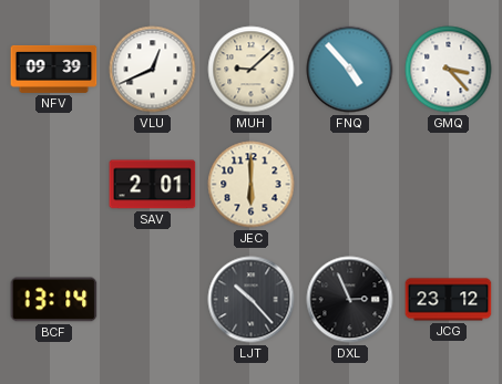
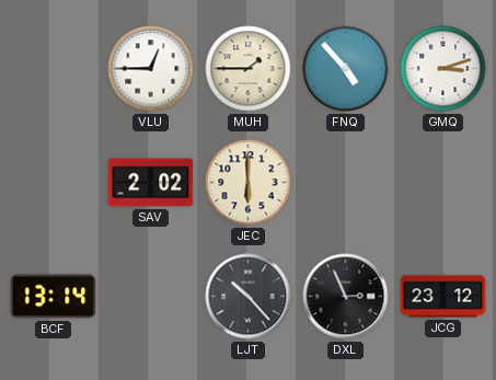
NFV: 09:39 -> none
VLU: 12:41 -> 12:45
MUH: 9:08 -> 1:45
GMQ: 3:23 -> 3:12
SAV: 2:01 -> 2:02
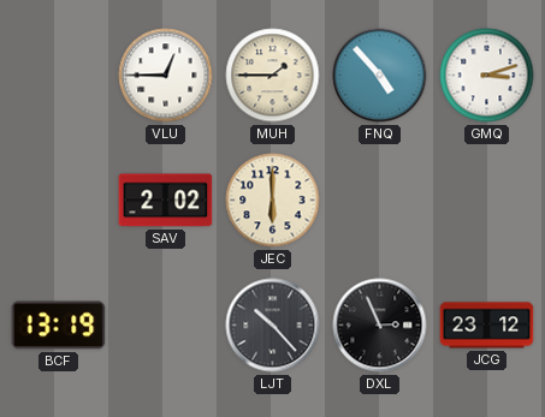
BCF: 13:14 -> 13:19
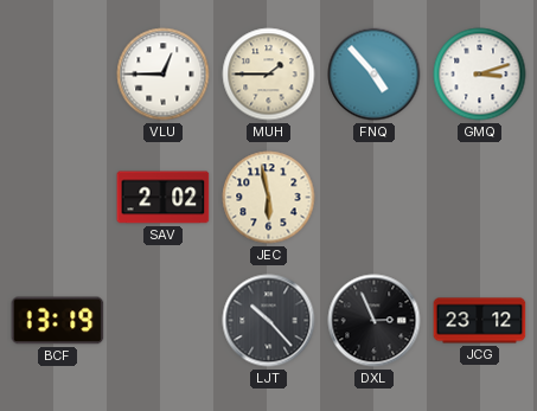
JEC: 6:00 -> 5:58
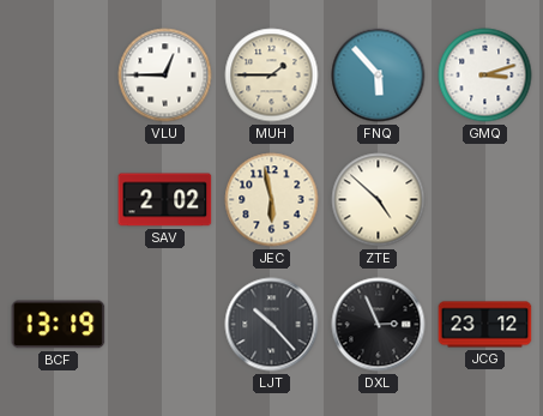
FNQ: 4:53 -> 5:53
ZTE: none -> 4:52
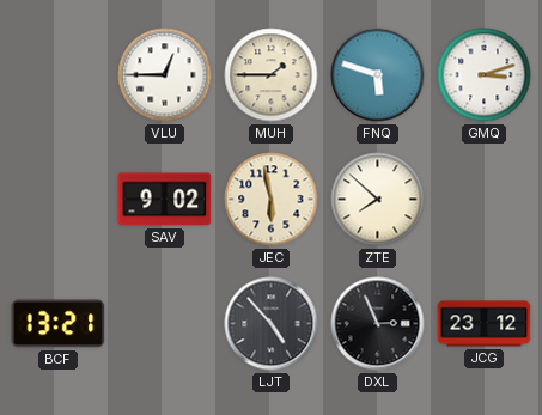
FNQ: 5:53 -> 5:48
SAV: 2:02 -> 9:02
ZTE: 4:52 -> 7:52
BCF: 13:19 -> 13:21
LJT: 10:23 -> 4:53
